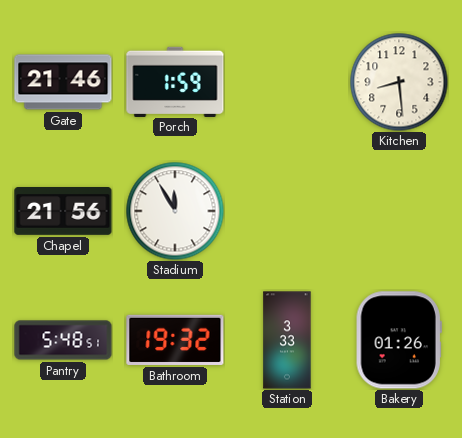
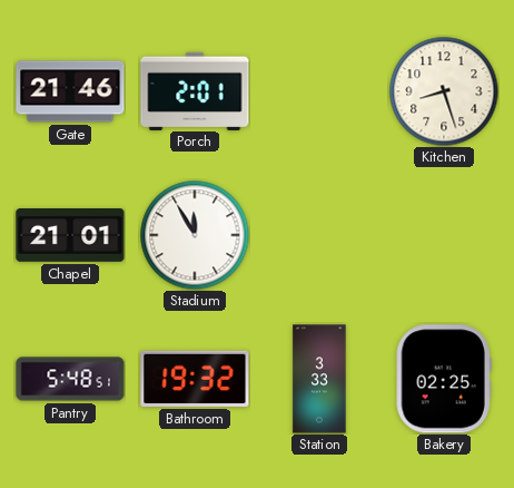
Porch: 1:59 -> 2:01
Kitchen: 8:29 -> 8:27
Chapel: 21:56 -> 21:01
Bakery: 01:26 -> 02:25
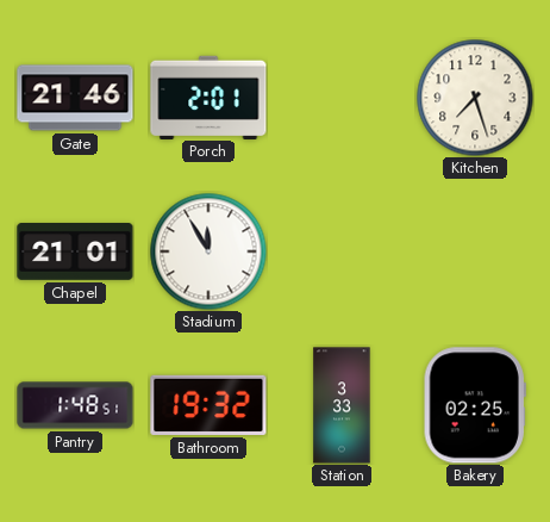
Kitchen: 8:27 -> 7:27
Pantry: 5:48 -> 1:48
